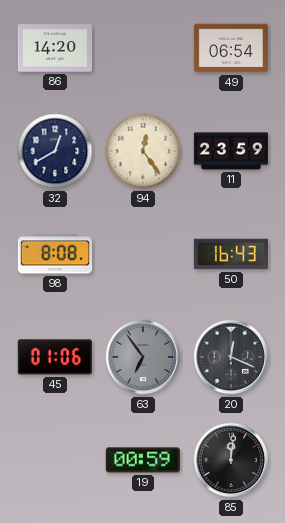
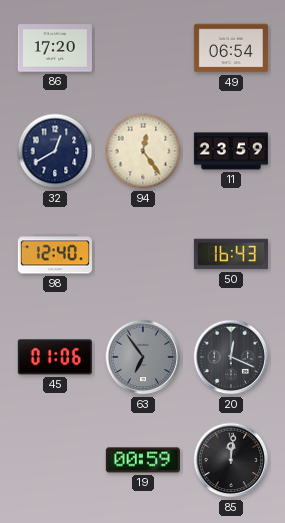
86: 14:20 -> 17:20
98: 8:08 -> 12:40
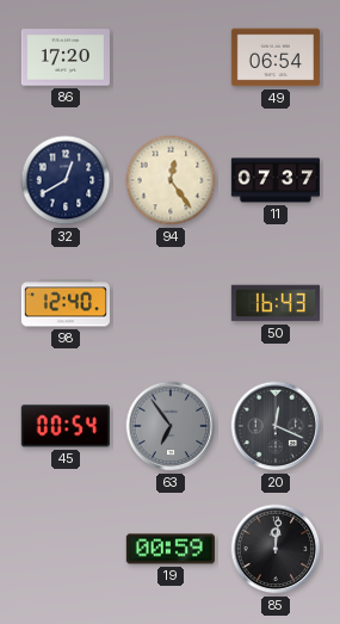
11: 23:59 -> 07:37
45: 01:06 -> 00:54
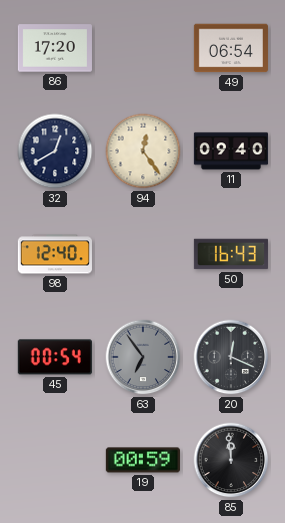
11: 07:37 -> 09:40
85: 12:01 -> 11:59
